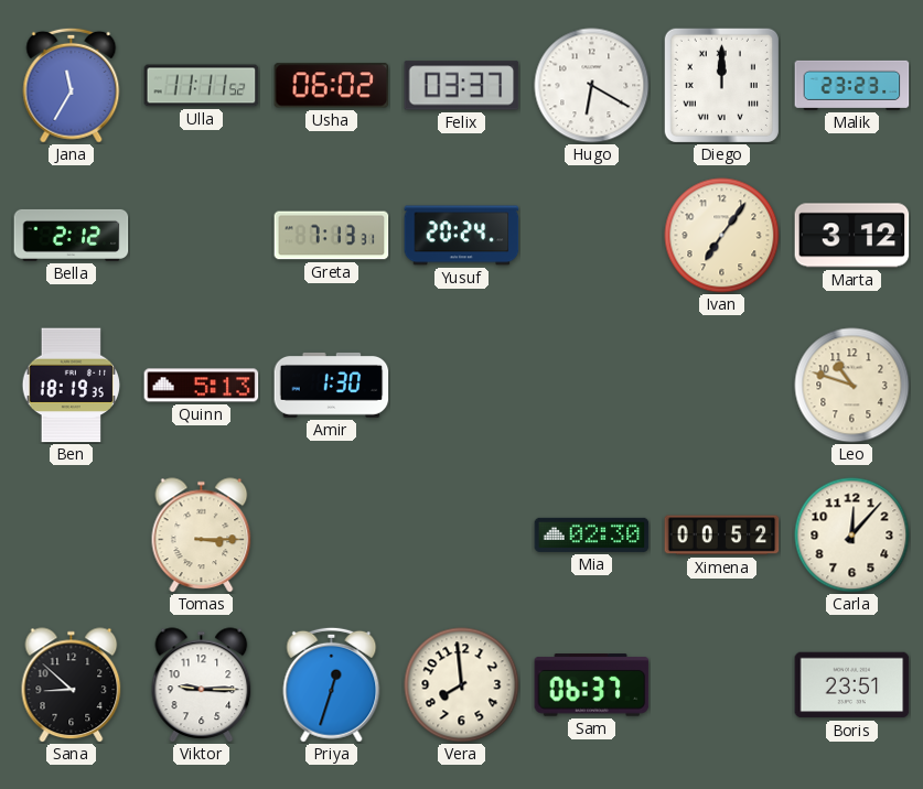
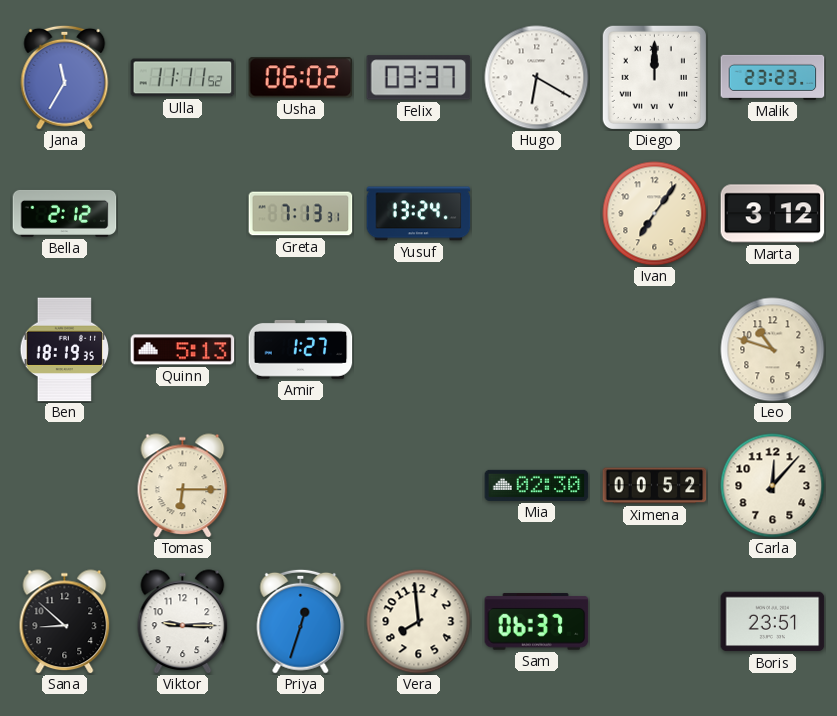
Yusuf: 20:24 -> 13:24
Amir: 1:30 -> 1:27
Tomas: 3:15 -> 6:15
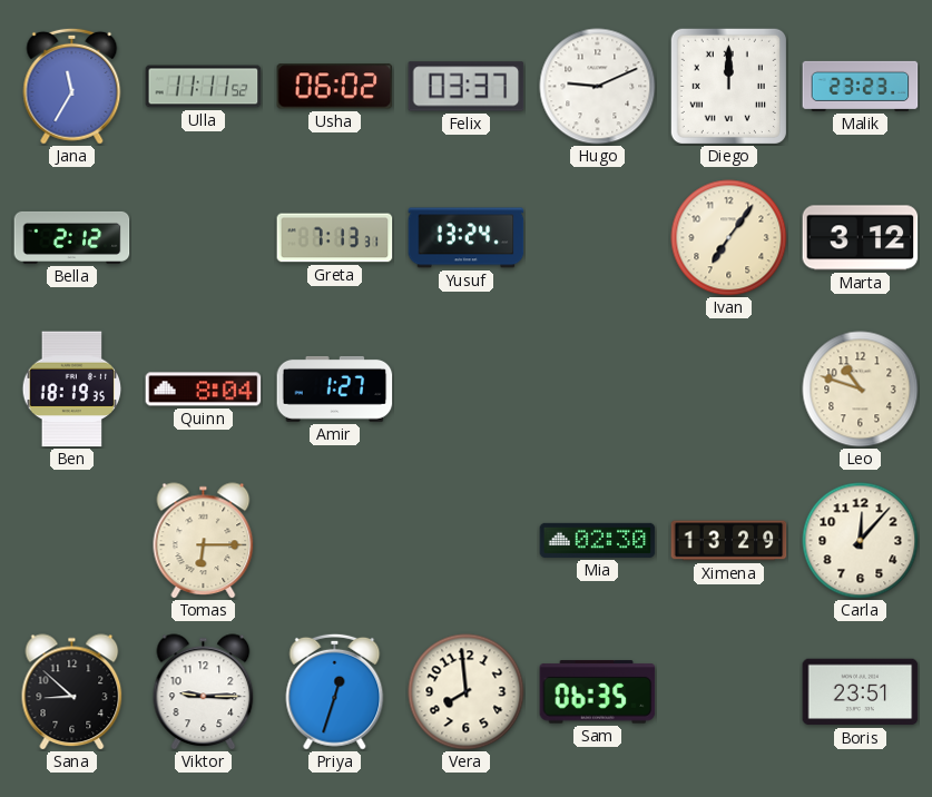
Hugo: 6:20 -> 9:11
Quinn: 5:13 -> 8:04
Ximena: 00:52 -> 13:29
Sam: 06:37 -> 06:35
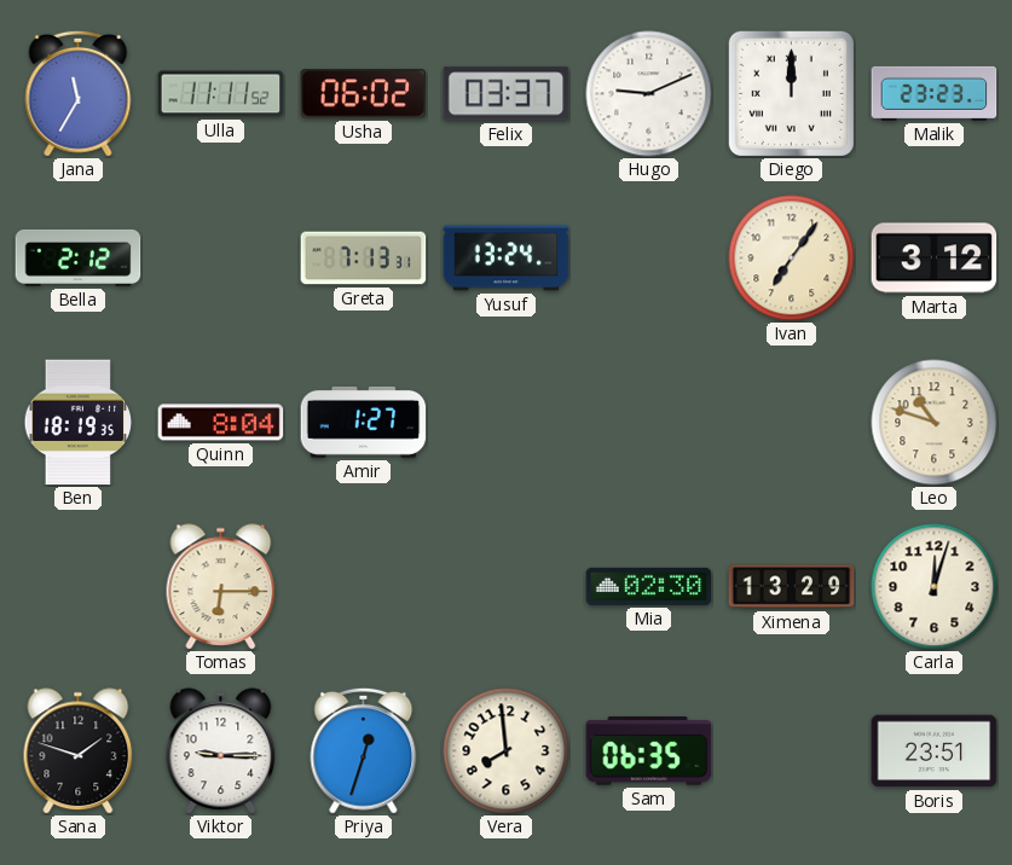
Carla: 12:07 -> 12:03
Sana: 8:52 -> 1:48
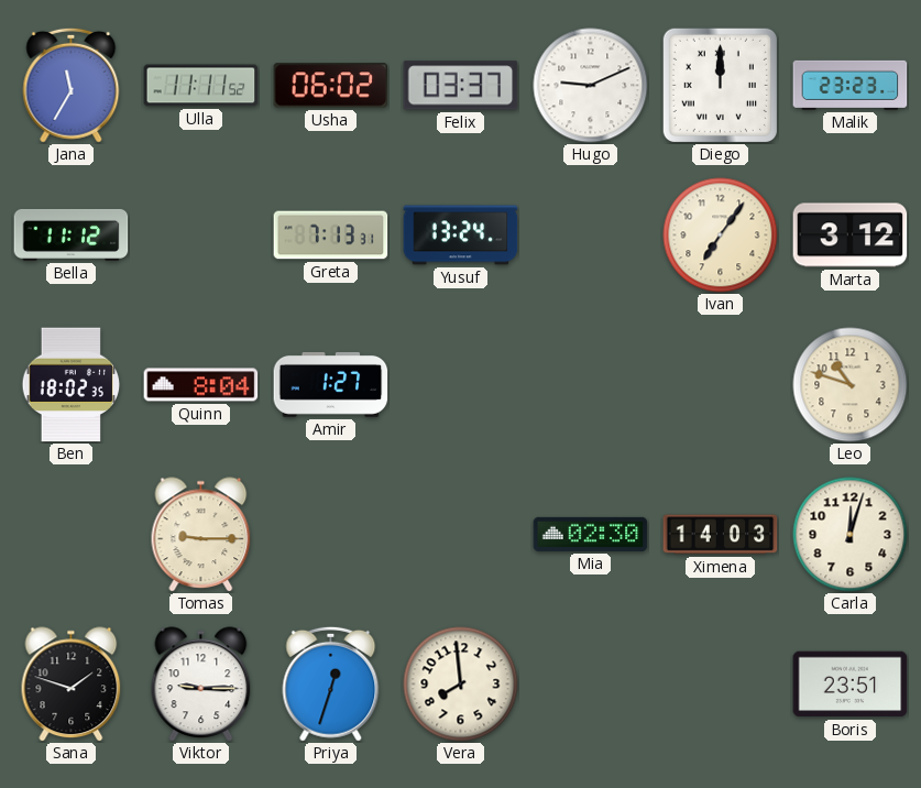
Bella: 2:12 -> 11:12
Ben: 18:19 -> 18:02
Tomas: 6:15 -> 9:15
Ximena: 13:29 -> 14:03
Sam: 06:35 -> none
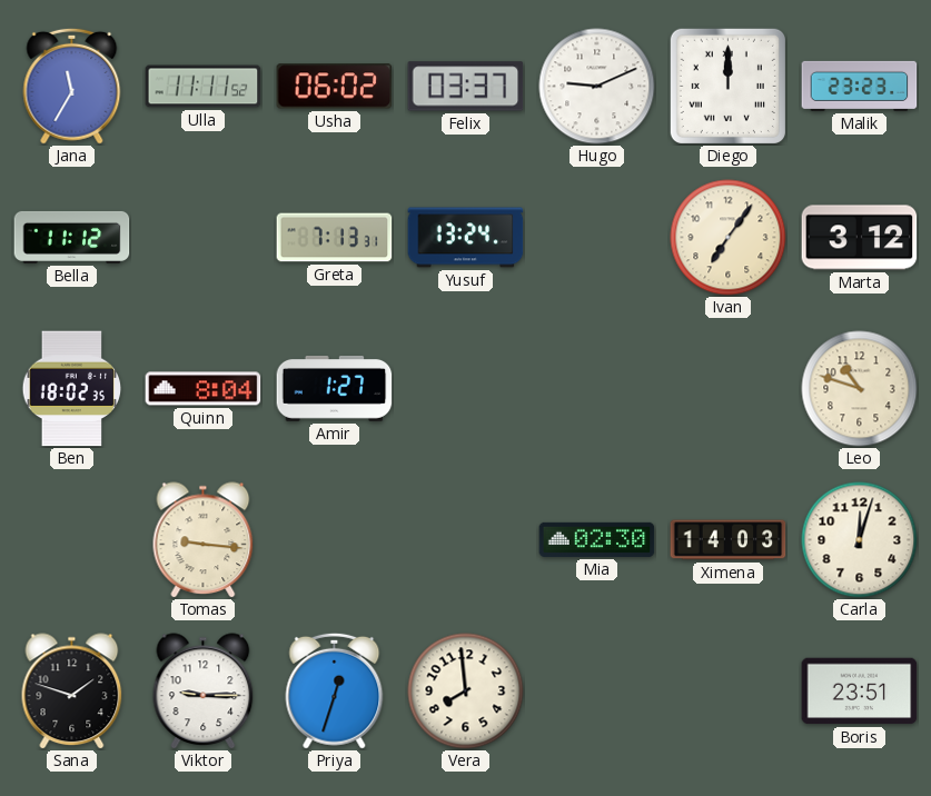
Tomas: 9:15 -> 9:16
